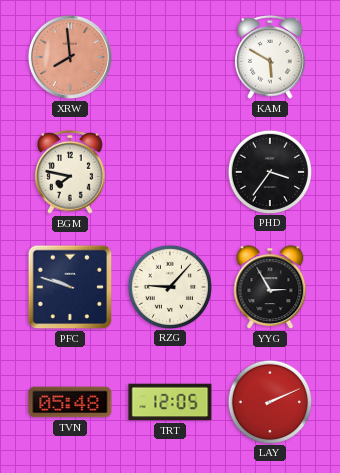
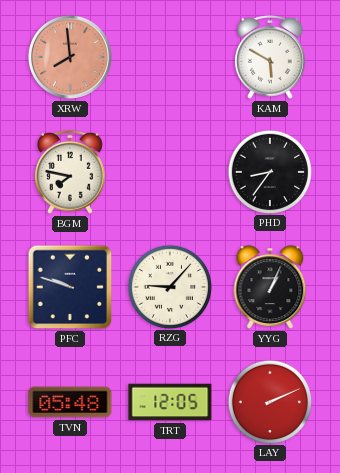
PHD: 3:36 -> 8:36
YYG: 2:55 -> 1:04
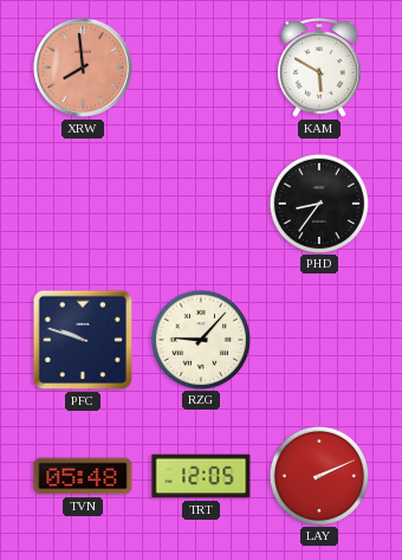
BGM: 7:47 -> none
YYG: 1:04 -> none
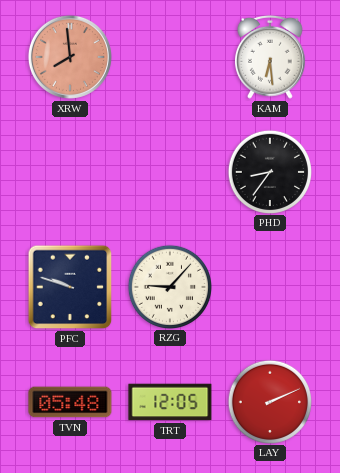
KAM: 5:50 -> 6:29
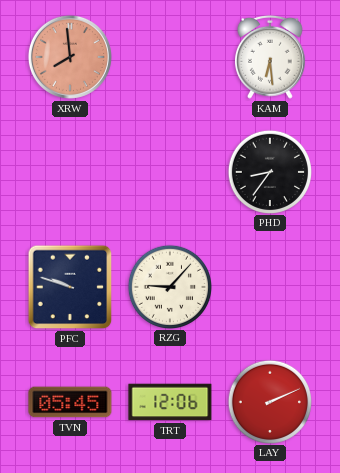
TVN: 05:48 -> 05:45
TRT: 12:05 -> 12:06
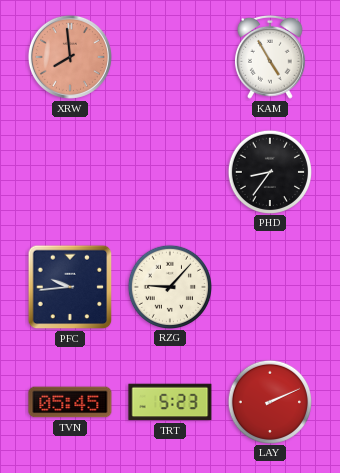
KAM: 6:29 -> 4:55
PFC: 9:48 -> 9:44
TRT: 12:06 -> 5:23
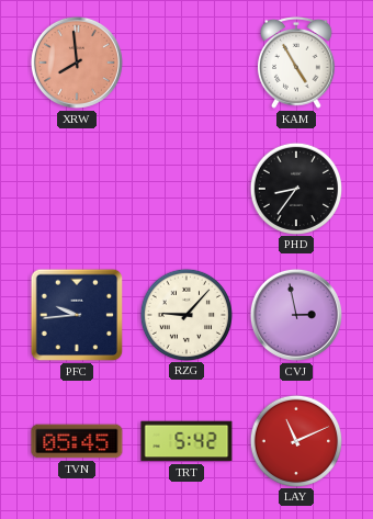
CVJ: none -> 2:58
TRT: 5:23 -> 5:42
LAY: 2:11 -> 11:11
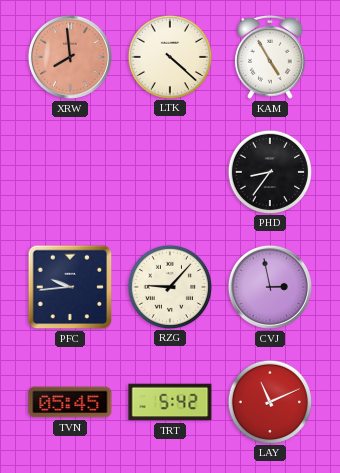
LTK: none -> 4:22
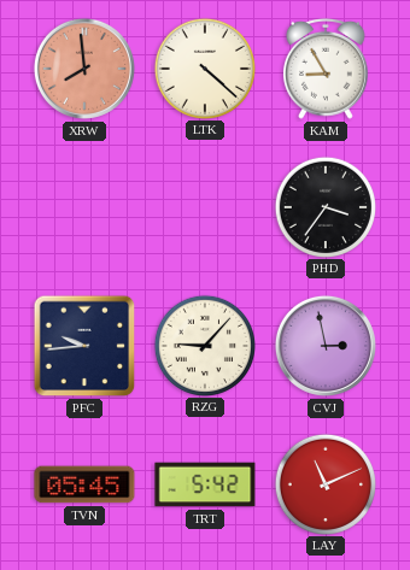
KAM: 4:55 -> 8:55
PHD: 8:36 -> 3:36
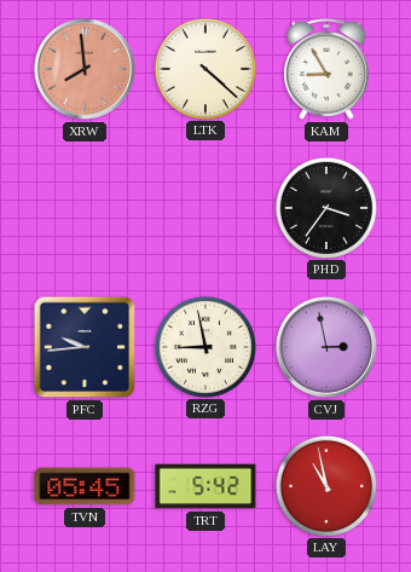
RZG: 9:07 -> 8:58
LAY: 11:11 -> 10:58
